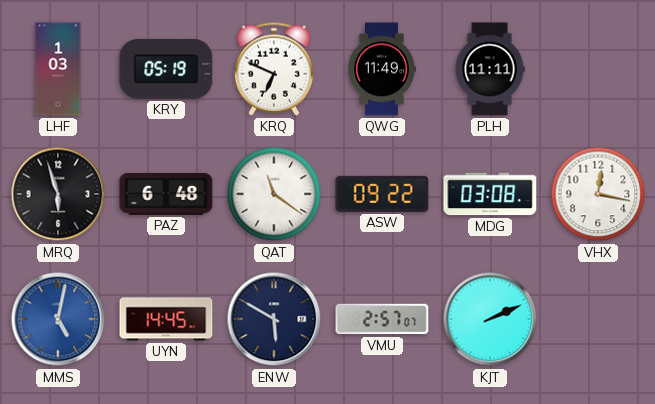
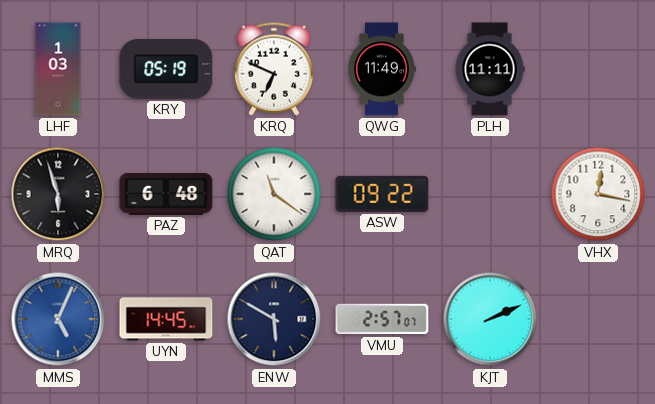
MDG: 03:08 -> none
MMS: 5:02 -> 5:04
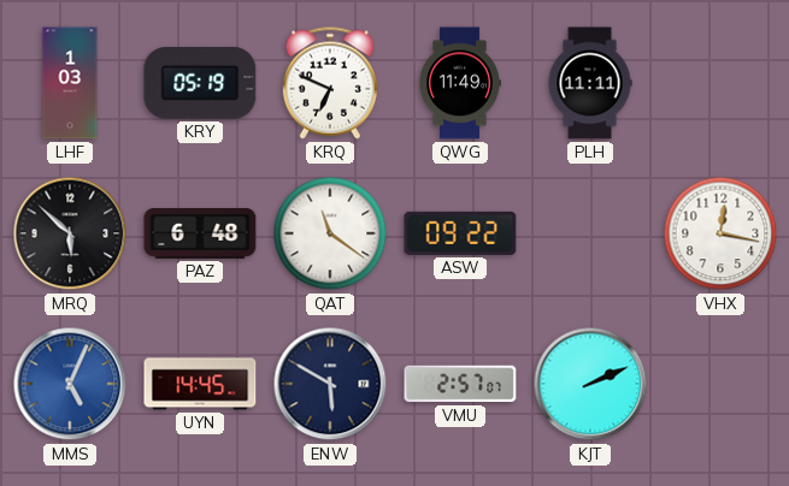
MRQ: 5:57 -> 5:52
